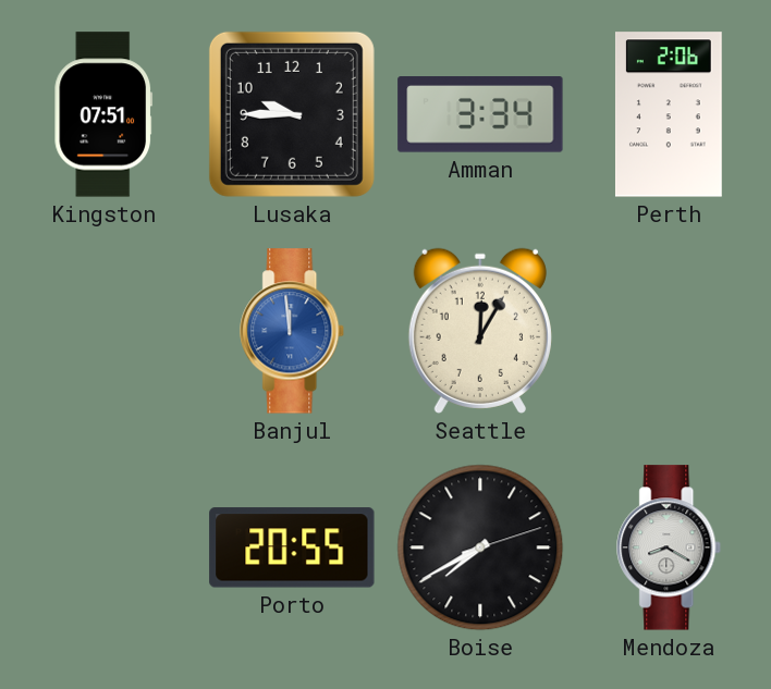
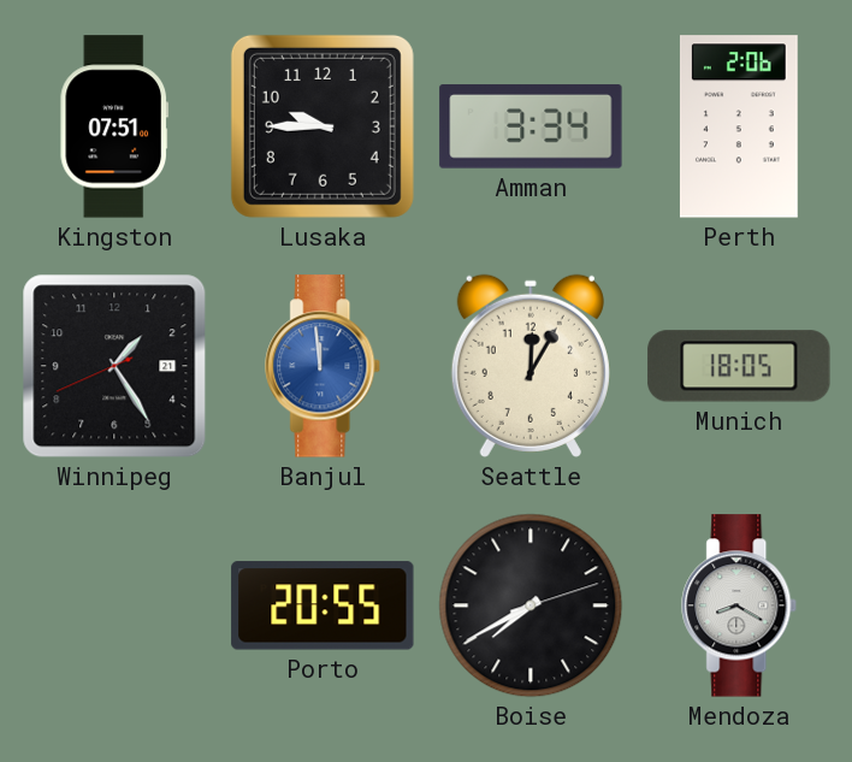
Winnipeg: none -> 1:24
Munich: none -> 18:05
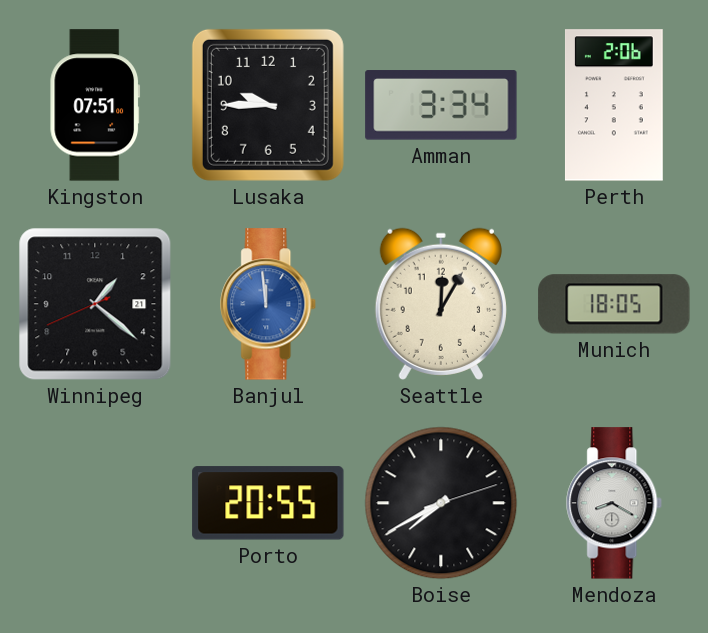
Winnipeg: 1:24 -> 1:21
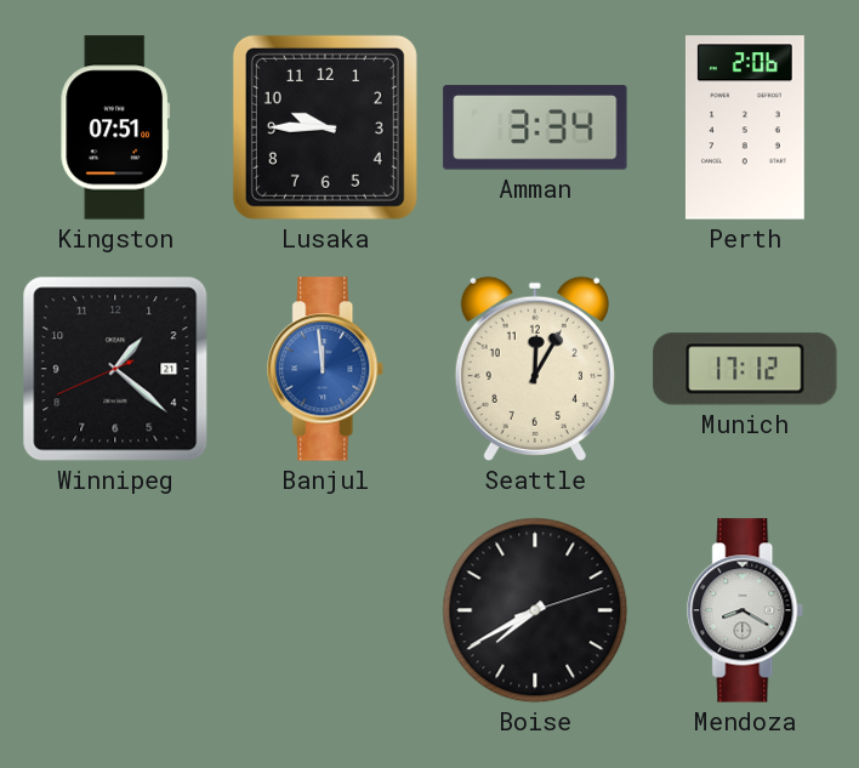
Munich: 18:05 -> 17:12
Porto: 20:55 -> none
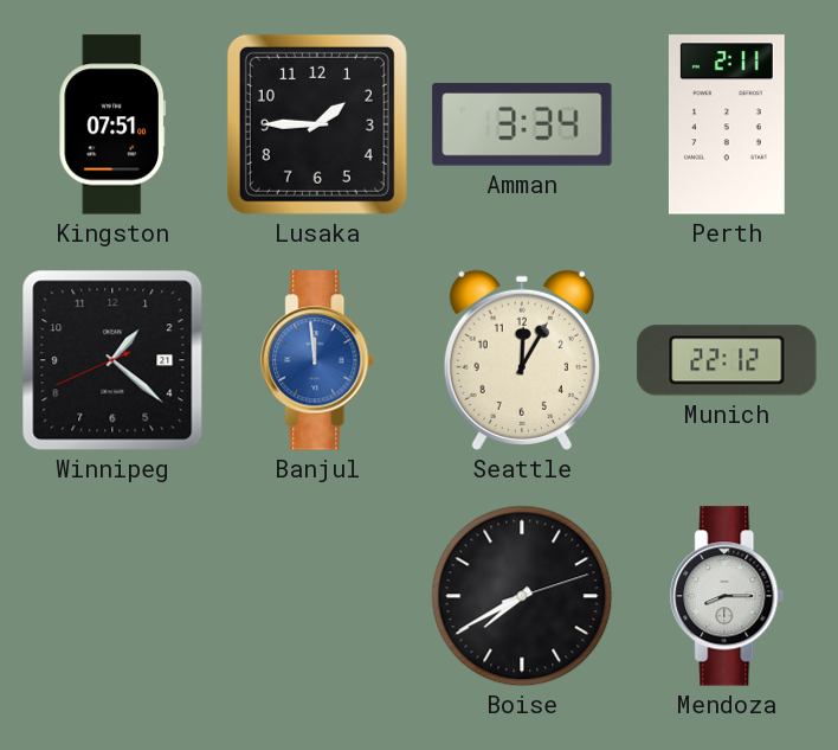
Lusaka: 9:45 -> 1:45
Perth: 2:06 -> 2:11
Munich: 17:12 -> 22:12
Mendoza: 8:20 -> 8:15
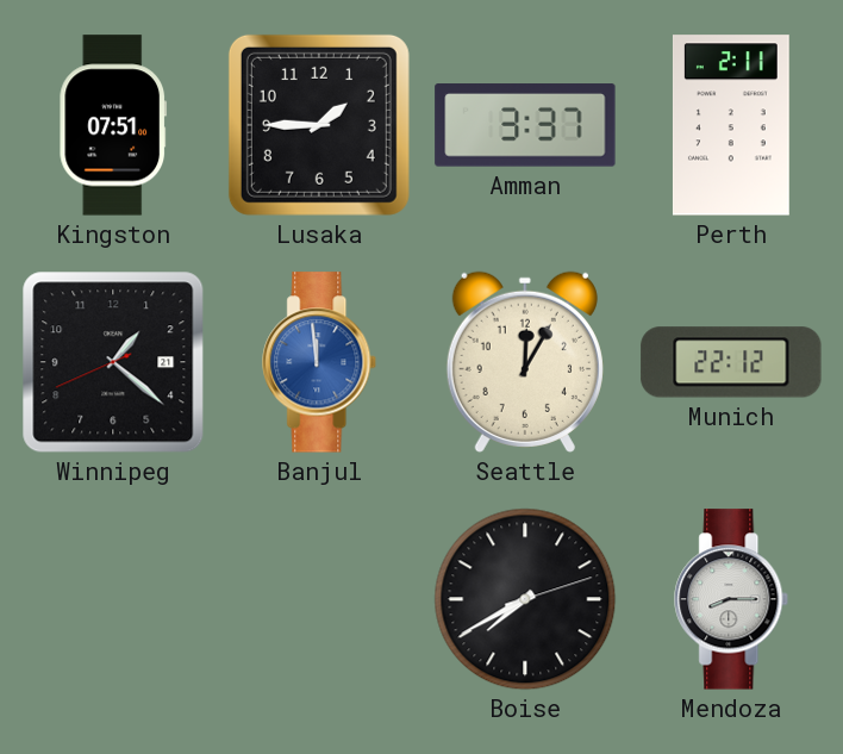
Amman: 3:34 -> 3:37
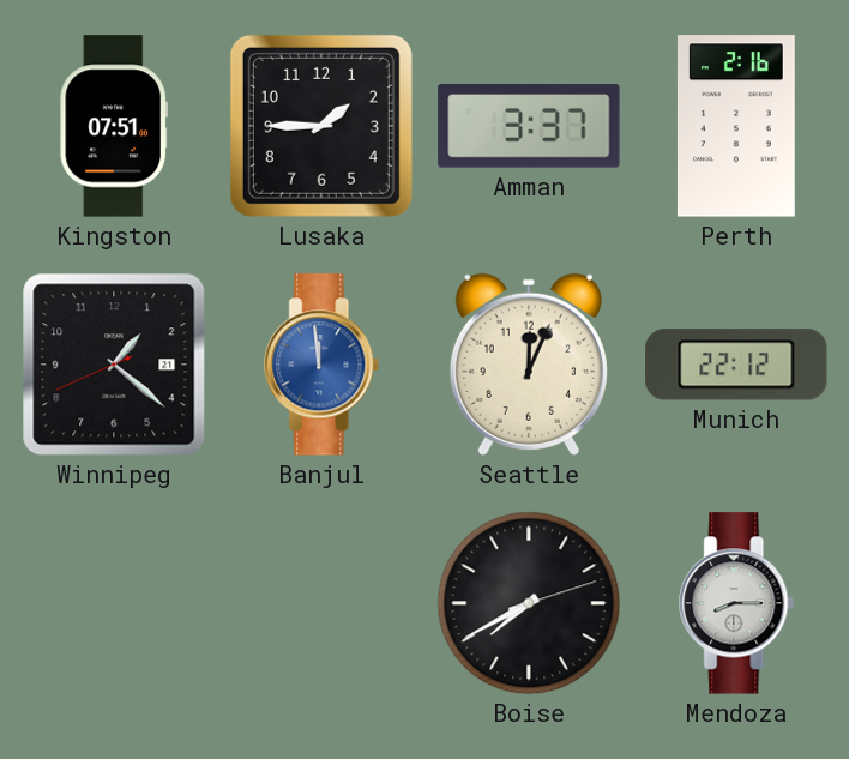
Perth: 2:11 -> 2:16
Seattle: 12:05 -> 12:04
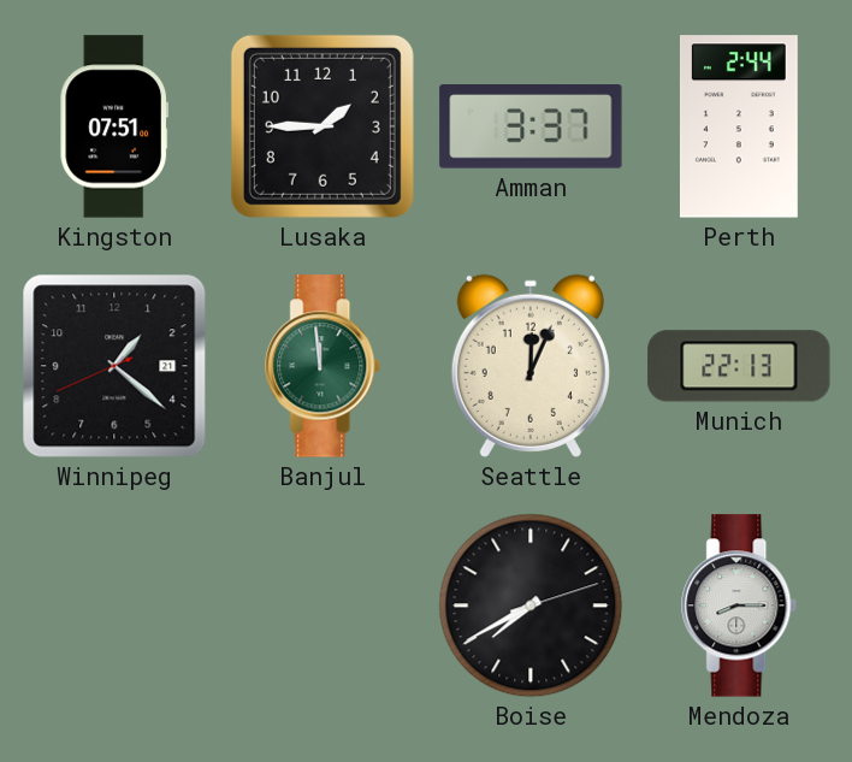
Perth: 2:16 -> 2:44
Banjul dial: blue -> green
Munich: 22:12 -> 22:13
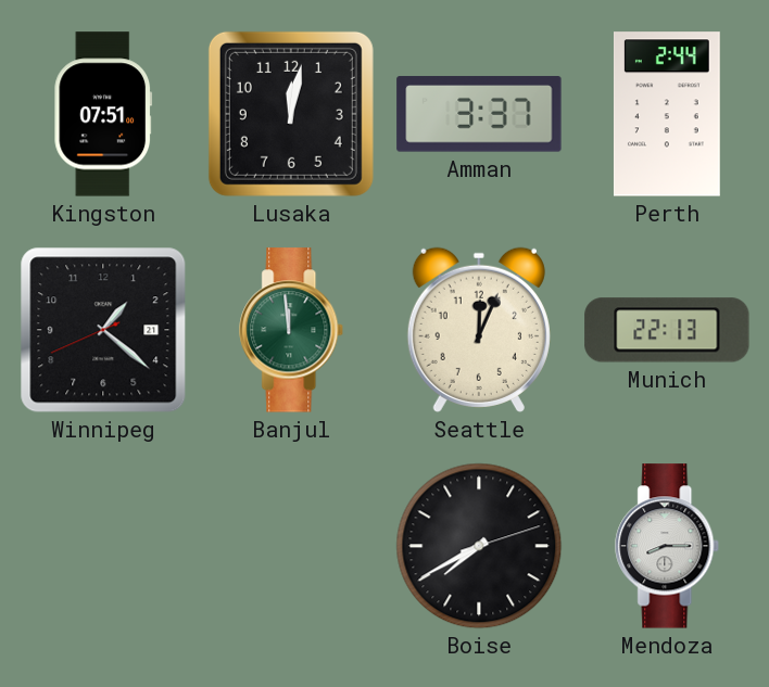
Lusaka: 1:45 -> 12:02
